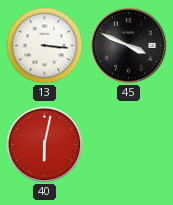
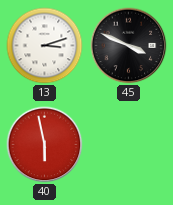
13: 3:16 -> 3:12
40: 6:02 -> 5:58
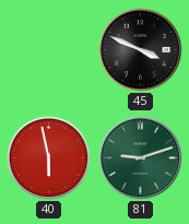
13: 3:12 -> none
81: none -> 9:12
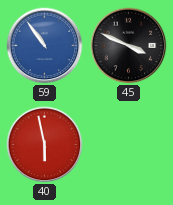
59: none -> 10:54
81: 9:12 -> none
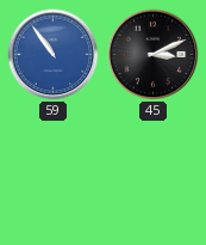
45: 3:49 -> 3:11
40: 5:58 -> none
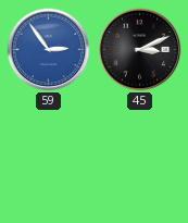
59: 10:54 -> 2:54
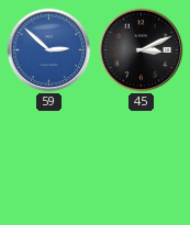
59: 2:54 -> 2:52
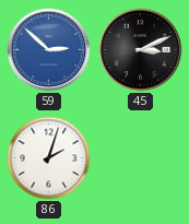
86: none -> 2:03
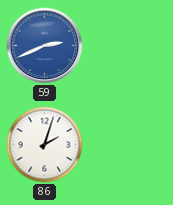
59: 2:52 -> 2:41
45: 3:11 -> none
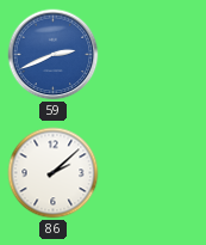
86: 2:03 -> 2:08
